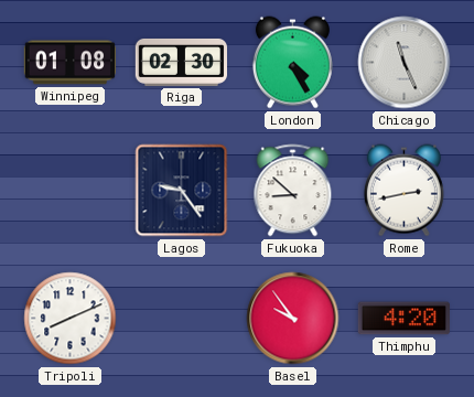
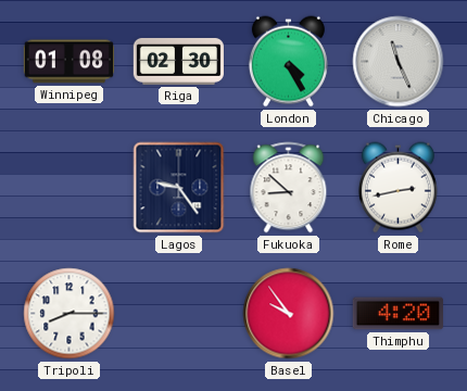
Tripoli: 8:11 -> 8:15
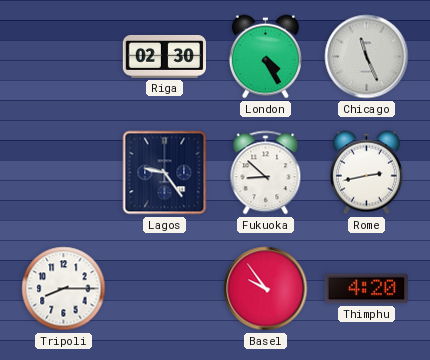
Winnipeg: 01:08 -> none
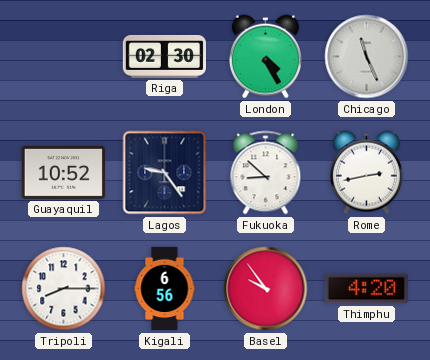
Guayaquil: none -> 10:52
Kigali: none -> 6:56
